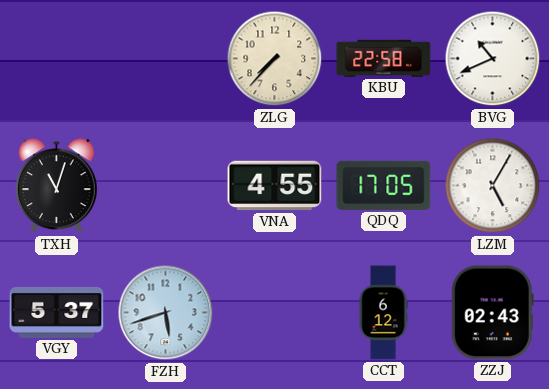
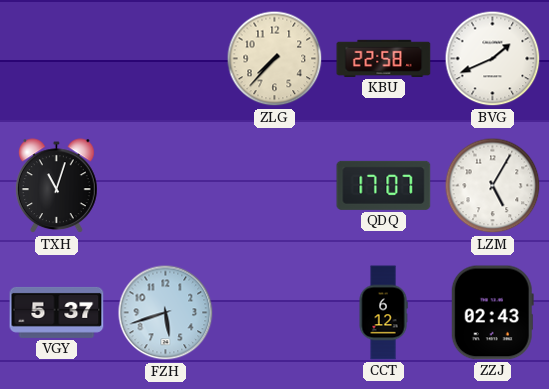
BVG: 10:41 -> 1:41
VNA: 4:55 -> none
QDQ: 17:05 -> 17:07
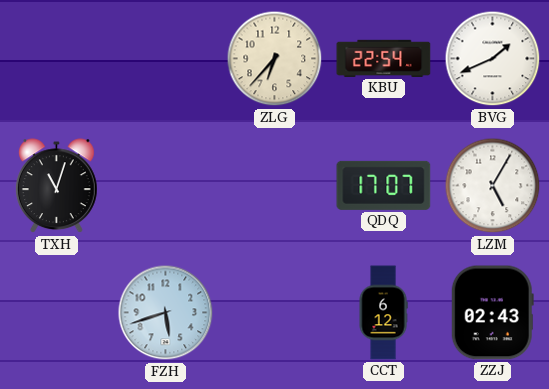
ZLG: 7:37 -> 6:37
KBU: 22:58 -> 22:54
VGY: 5:37 -> none
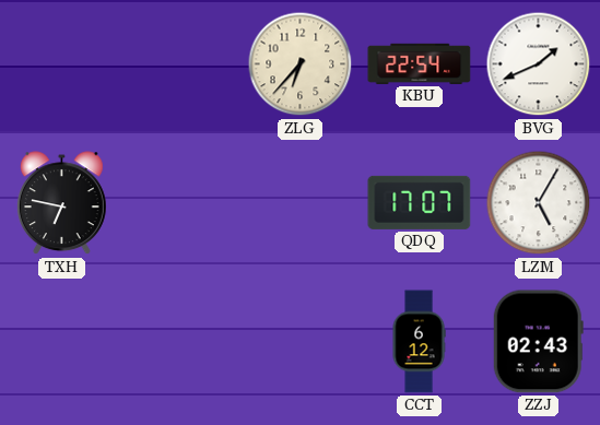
TXH: 11:03 -> 6:47
FZH: 5:42 -> none
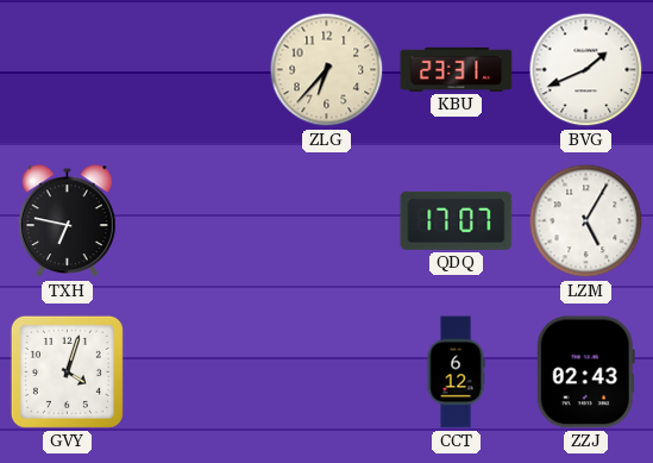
KBU: 22:54 -> 23:31
GVY: none -> 4:03
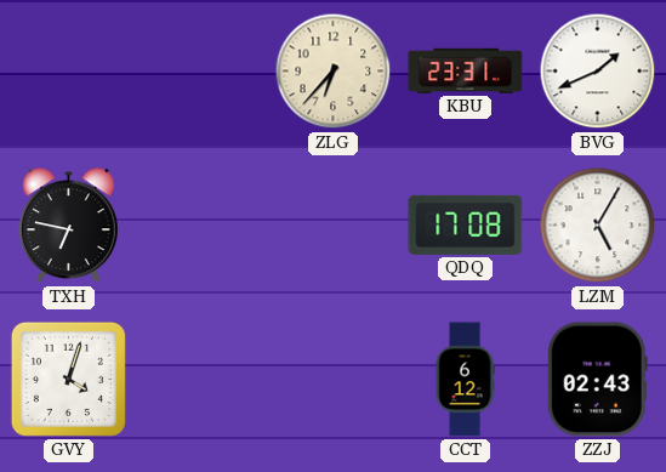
QDQ: 17:07 -> 17:08
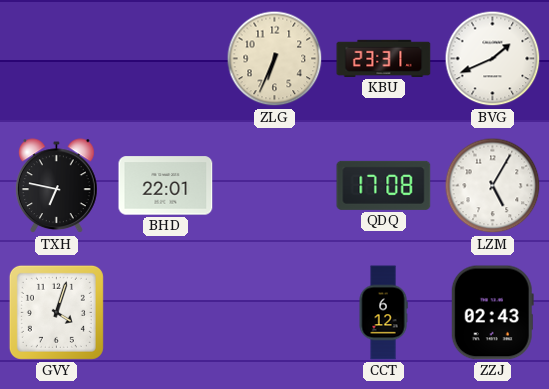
ZLG: 6:37 -> 6:34
BHD: none -> 22:01
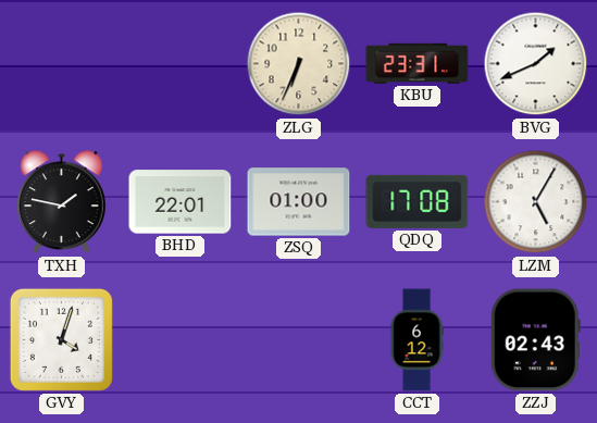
TXH: 6:47 -> 1:47
ZSQ: none -> 01:00
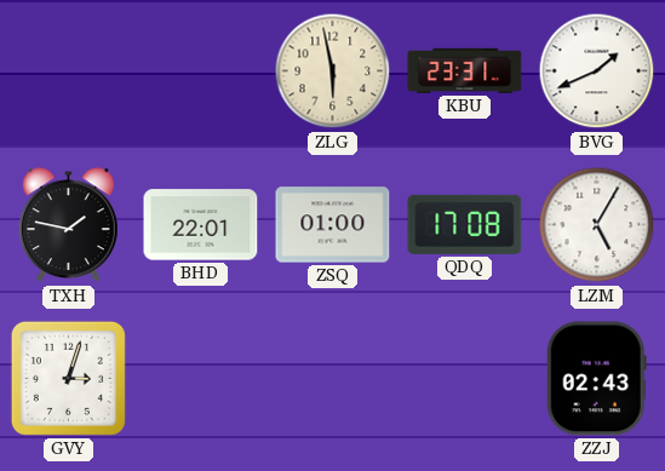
ZLG: 6:34 -> 5:58
GVY: 4:03 -> 3:03
CCT: 6:12 -> none
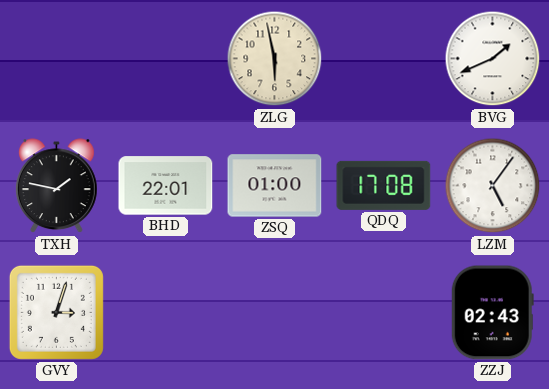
KBU: 23:31 -> none
LZM: 5:05 -> 5:06
